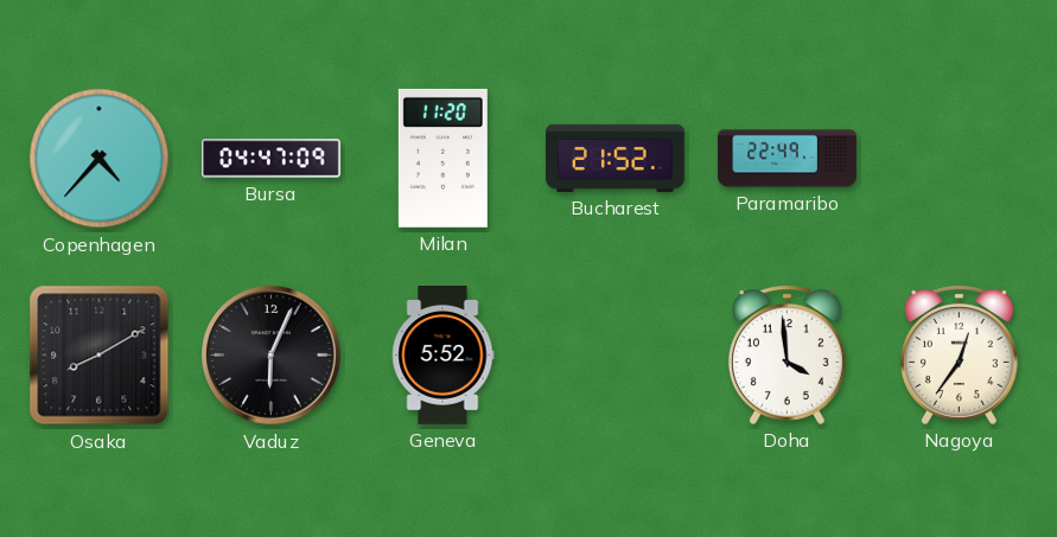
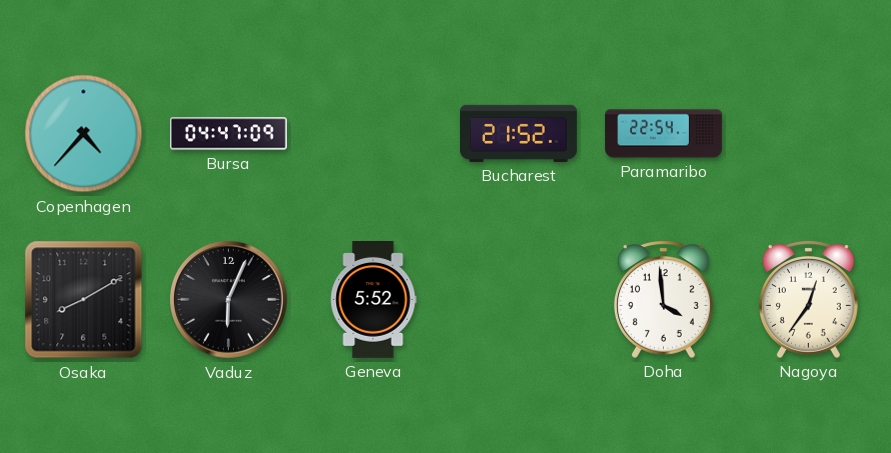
Milan: 11:20 -> none
Paramaribo: 22:49 -> 22:54
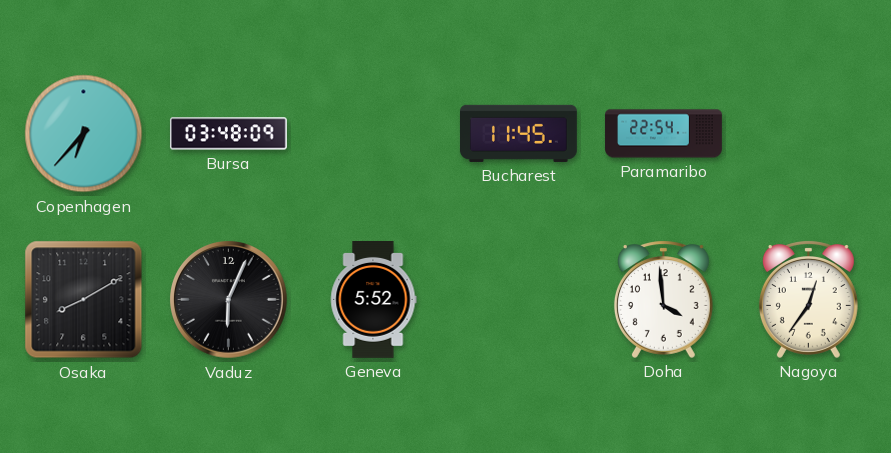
Copenhagen: 4:37 -> 6:37
Bursa: 04:47 -> 03:48
Bucharest: 21:52 -> 11:45
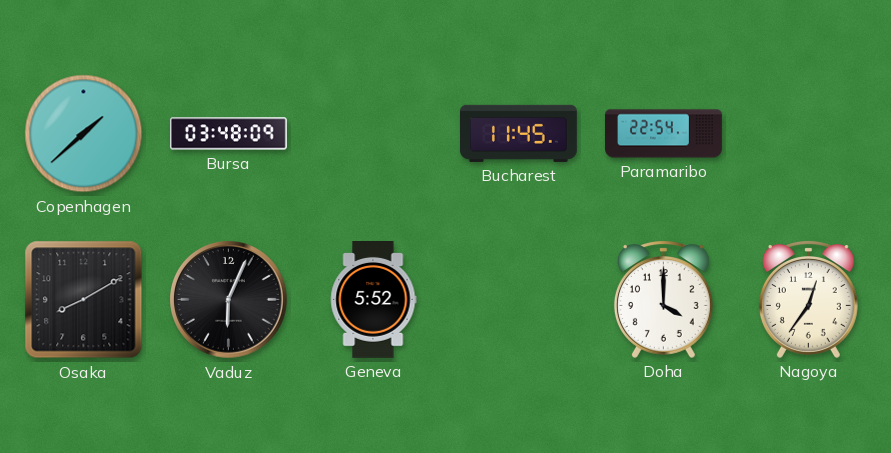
Copenhagen: 6:37 -> 1:38
Doha: 3:59 -> 4:00
